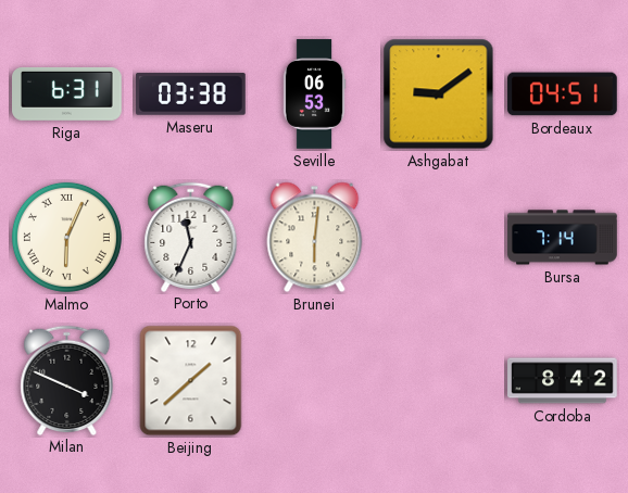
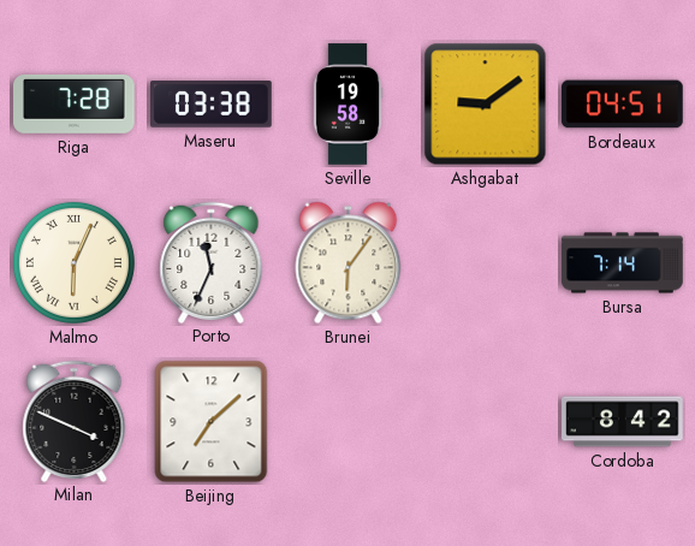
Riga: 6:31 -> 7:28
Seville: 06:53 -> 19:58
Brunei: 6:01 -> 6:06
Beijing: 1:38 -> 7:08
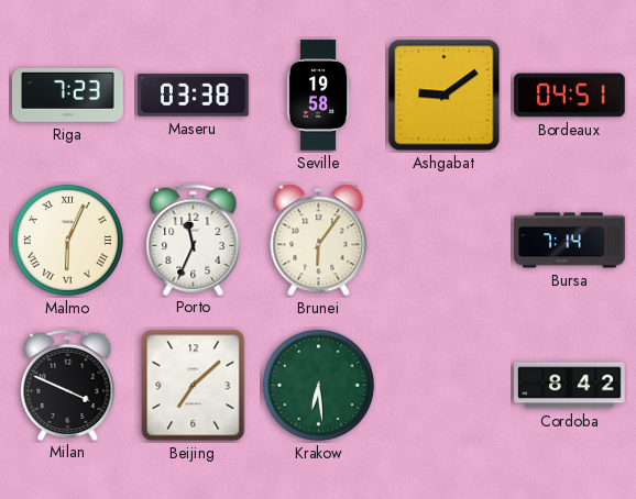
Riga: 7:28 -> 7:23
Krakow: none -> 6:29
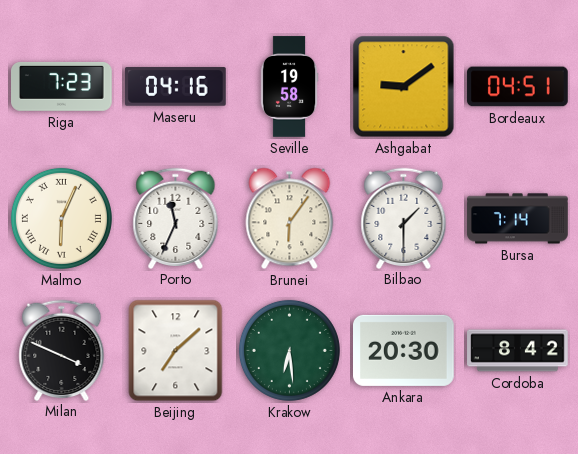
Maseru: 03:38 -> 04:16
Bilbao: none -> 1:30
Ankara: none -> 20:30
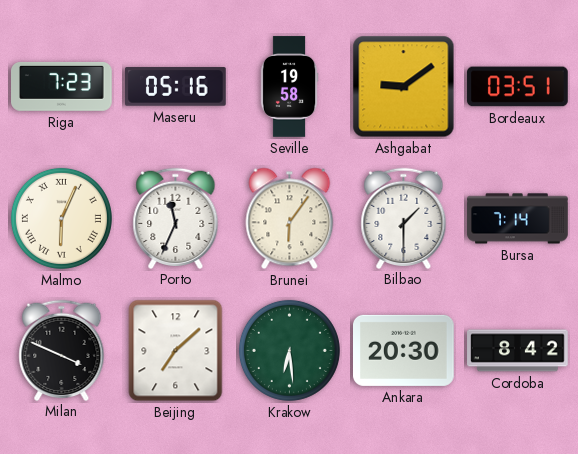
Maseru: 04:16 -> 05:16
Bordeaux: 04:51 -> 03:51
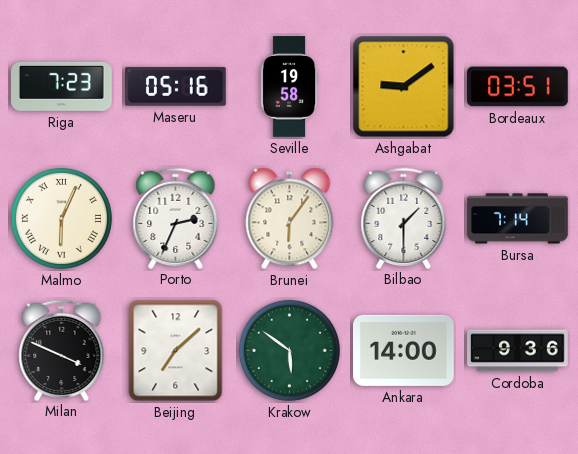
Porto: 11:34 -> 2:34
Krakow: 6:29 -> 5:51
Ankara: 20:30 -> 14:00
Cordoba: 8:42 -> 9:36
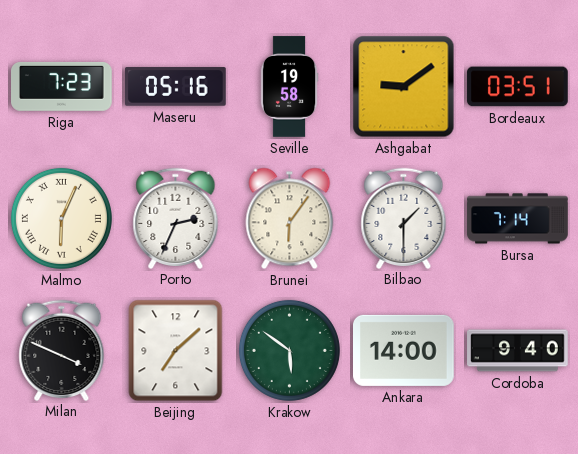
Cordoba: 9:36 -> 9:40
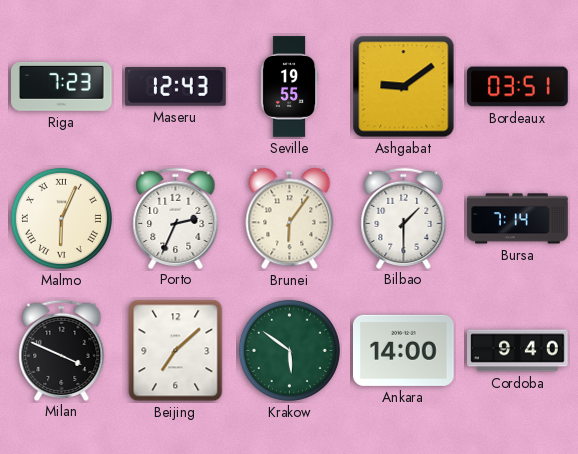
Maseru: 05:16 -> 12:43
Seville: 19:58 -> 19:55
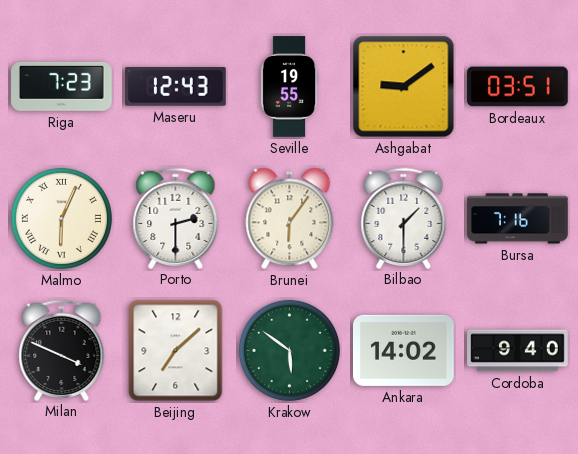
Porto: 2:34 -> 2:30
Bursa: 7:14 -> 7:16
Ankara: 14:00 -> 14:02
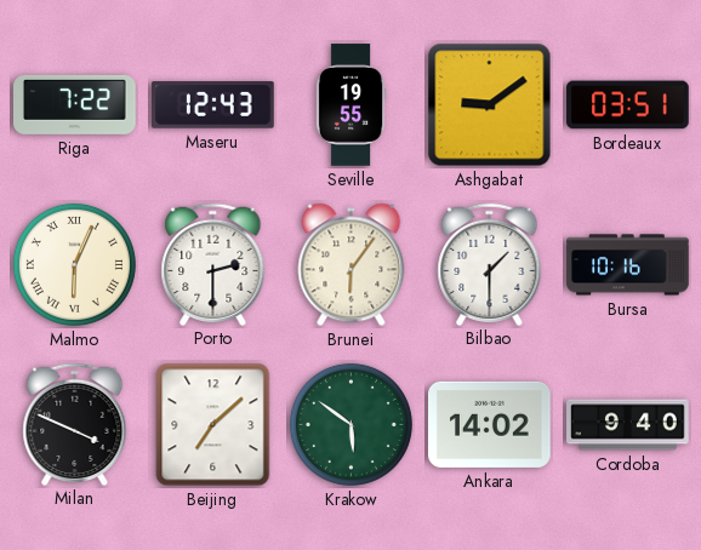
Riga: 7:23 -> 7:22
Bursa: 7:16 -> 10:16
